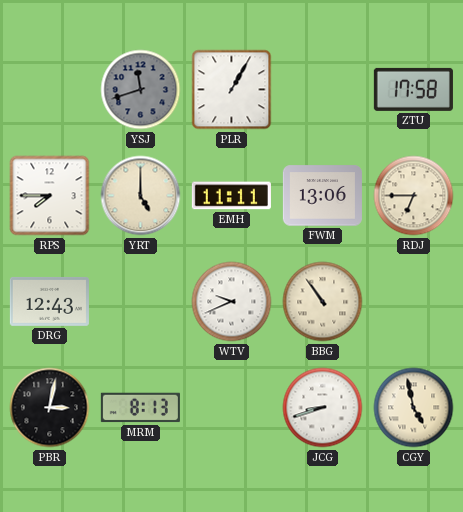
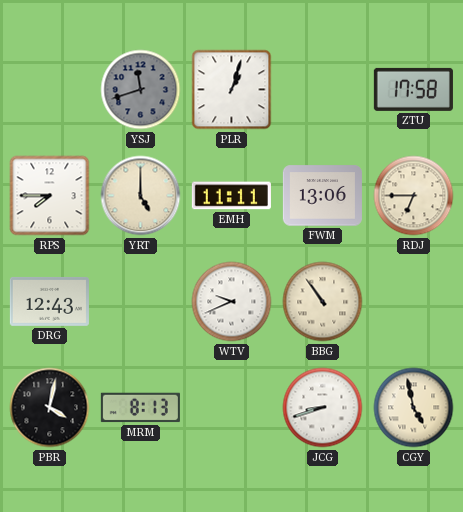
PLR: 1:05 -> 1:03
PBR: 3:02 -> 4:02
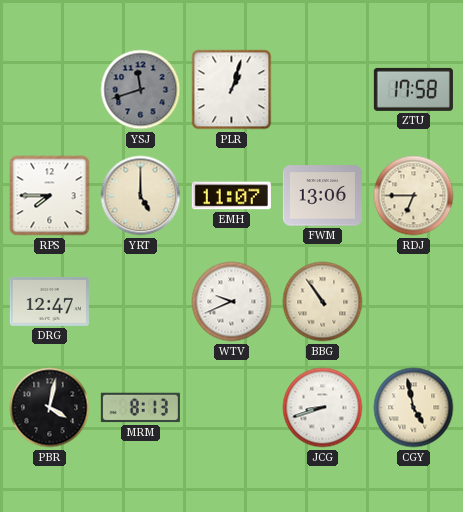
EMH: 11:11 -> 11:07
DRG: 12:43 -> 12:47
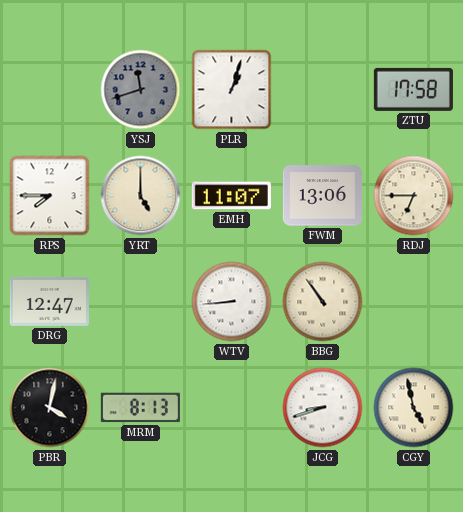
WTV: 9:41 -> 8:44
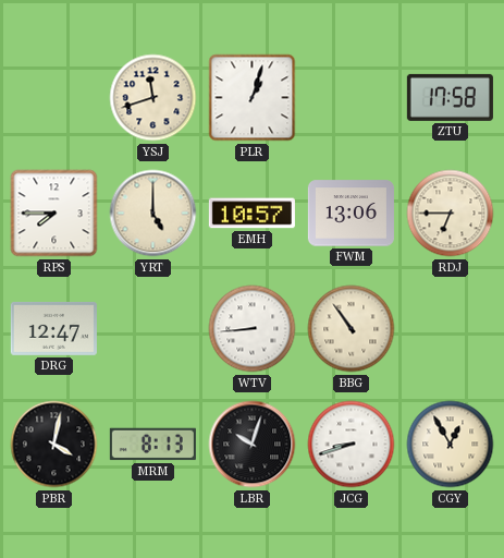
YSJ dial: grey -> cream
EMH: 11:07 -> 10:57
LBR: none -> 10:03
CGY: 4:58 -> 12:55
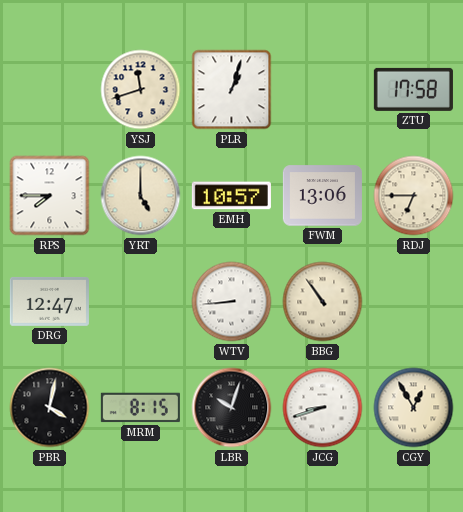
MRM: 8:13 -> 8:15
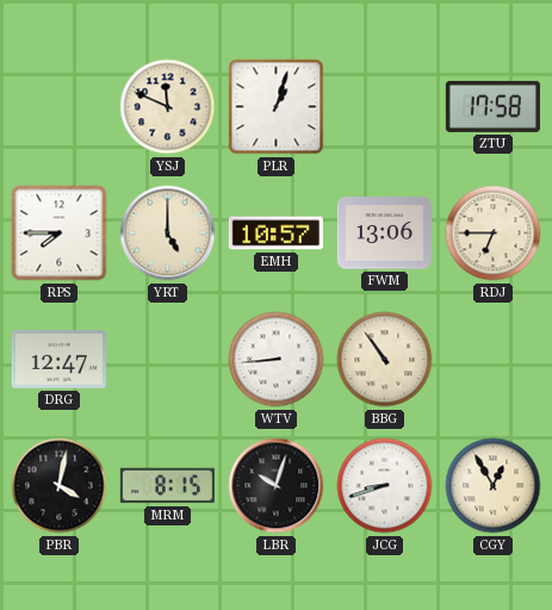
YSJ: 11:42 -> 11:49
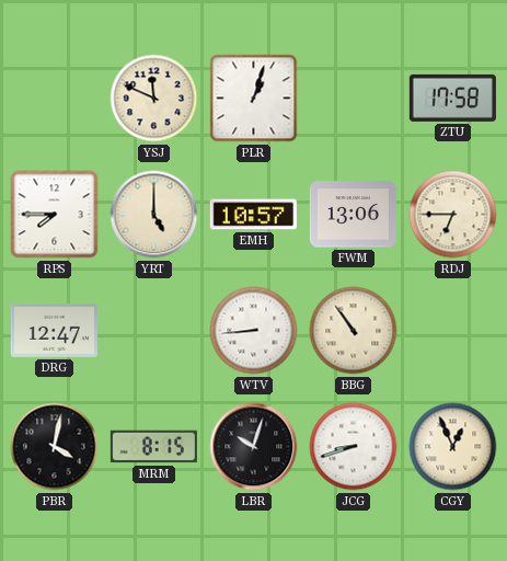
CGY: 12:55 -> 12:56
